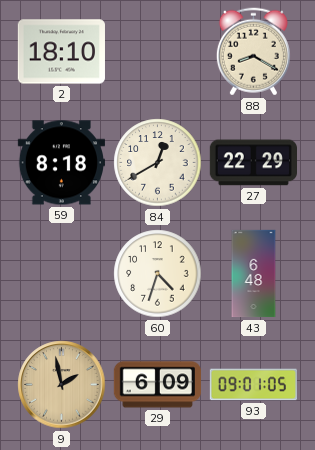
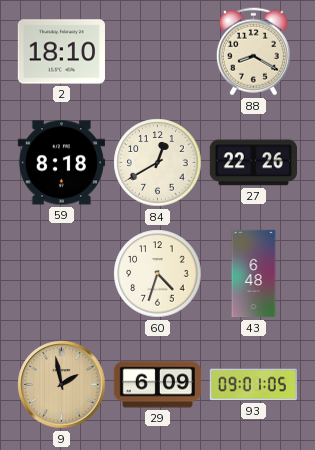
27: 22:29 -> 22:26
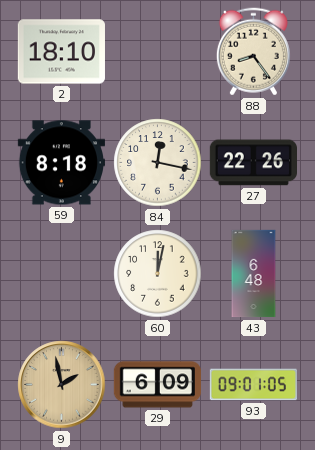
88: 8:20 -> 8:24
84: 12:40 -> 12:17
60: 4:33 -> 12:02
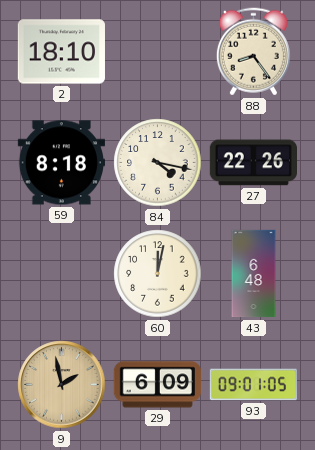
84: 12:17 -> 4:17
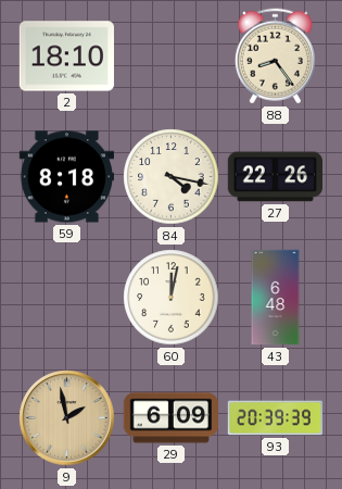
93: 09:01 -> 20:39
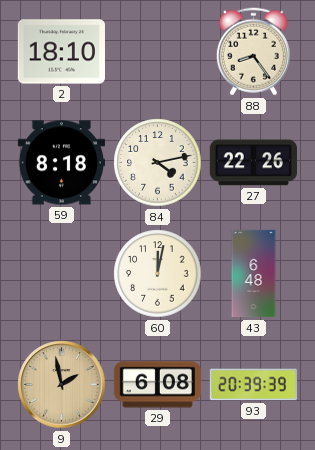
84: 4:17 -> 4:13
29: 6:09 -> 6:08
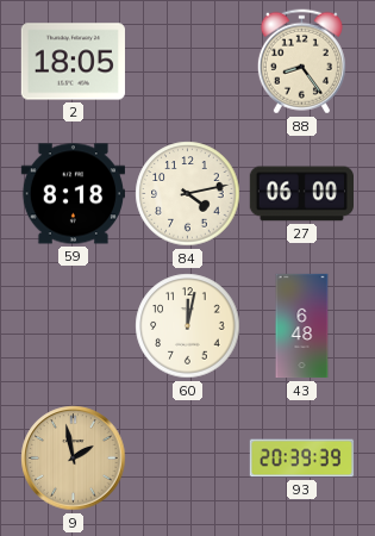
2: 18:10 -> 18:05
27: 22:26 -> 06:00
29: 6:08 -> none
